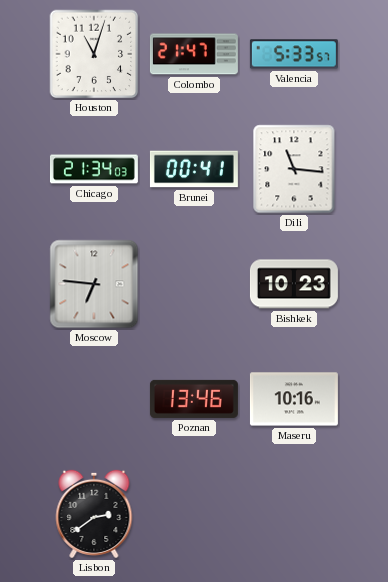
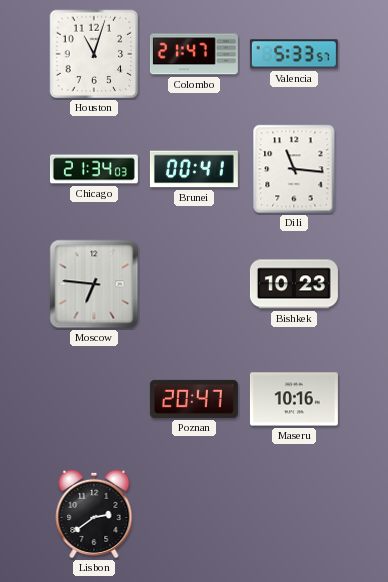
Poznan: 13:46 -> 20:47
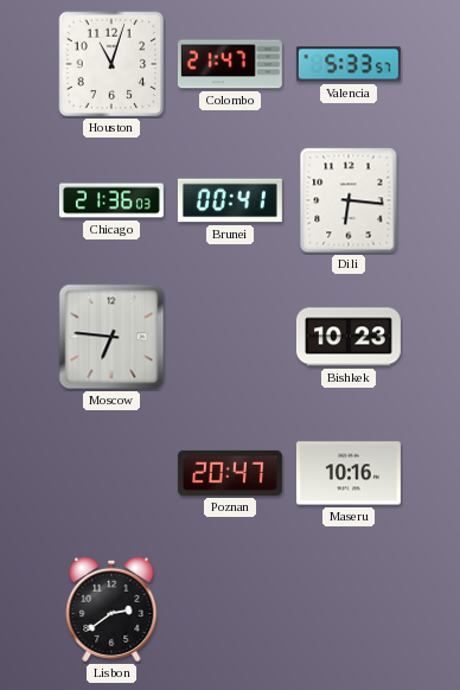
Chicago: 21:34 -> 21:36
Dili: 11:16 -> 6:16
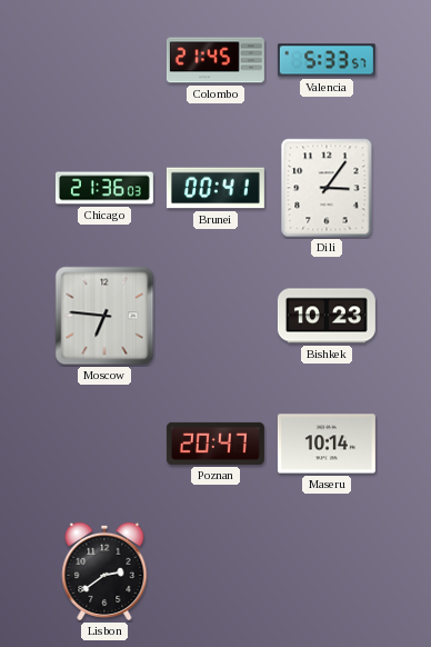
Houston: 11:03 -> none
Colombo: 21:47 -> 21:45
Dili: 6:16 -> 3:06
Maseru: 10:16 -> 10:14
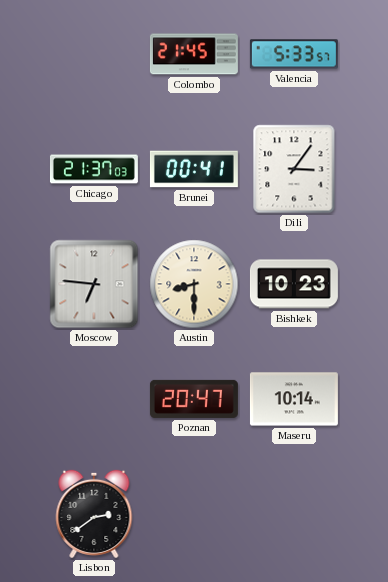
Chicago: 21:36 -> 21:37
Austin: none -> 8:30
